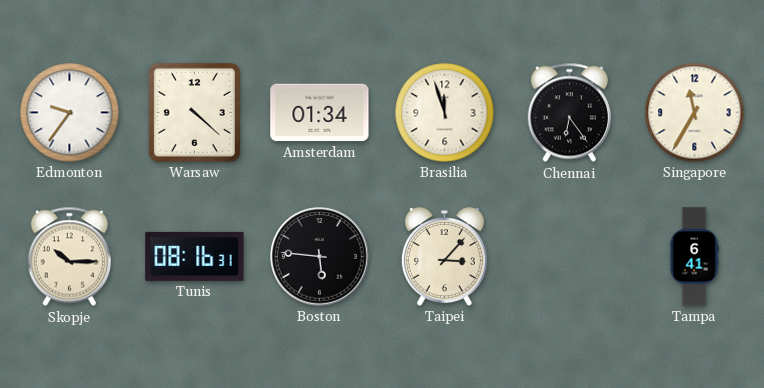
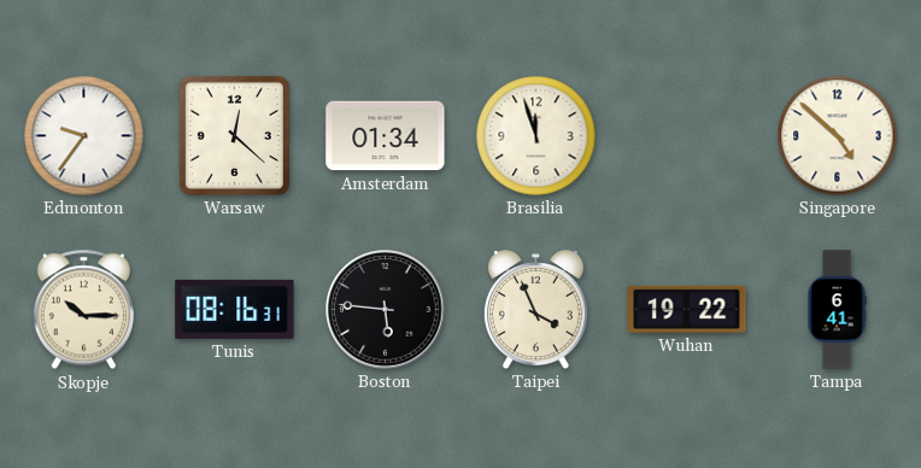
Warsaw: 4:22 -> 12:22
Chennai: 6:24 -> none
Singapore: 11:35 -> 4:52
Taipei: 3:07 -> 3:56
Wuhan: none -> 19:22
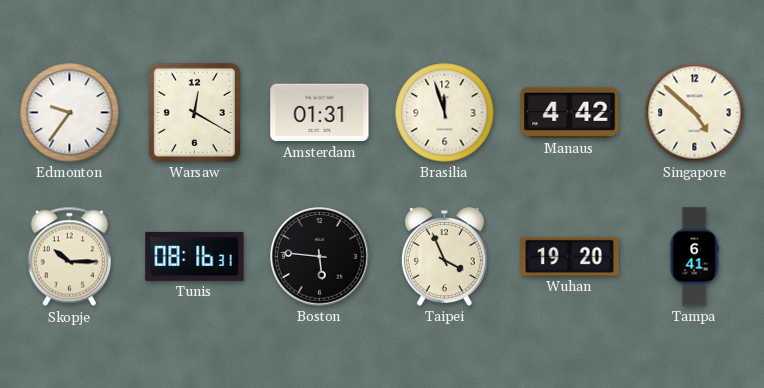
Warsaw: 12:22 -> 12:20
Amsterdam: 01:34 -> 01:31
Manaus: none -> 4:42
Wuhan: 19:22 -> 19:20
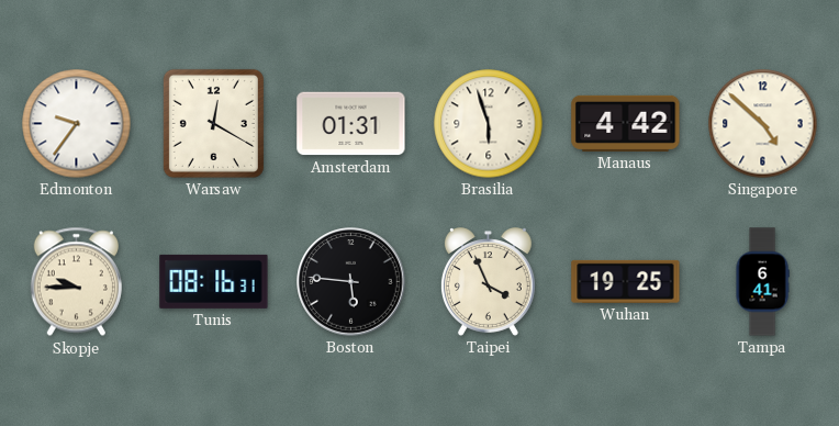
Brasilia: 11:57 -> 5:57
Skopje: 10:15 -> 9:45
Wuhan: 19:20 -> 19:25
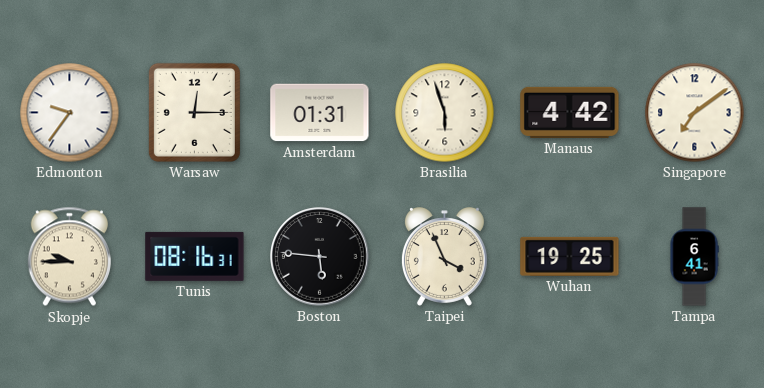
Warsaw: 12:20 -> 12:15
Singapore: 4:52 -> 7:09
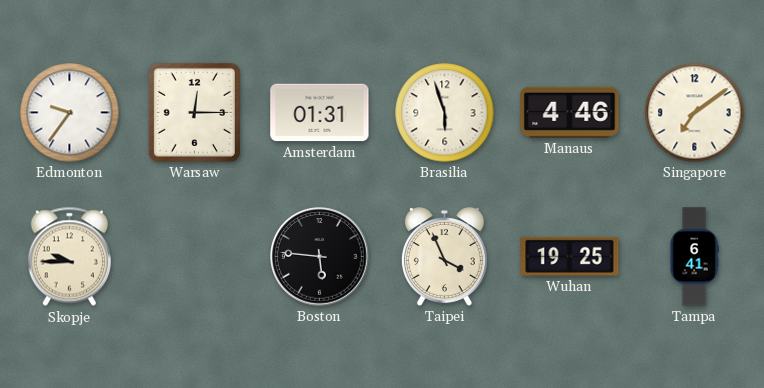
Manaus: 4:42 -> 4:46
Tunis: 08:16 -> none
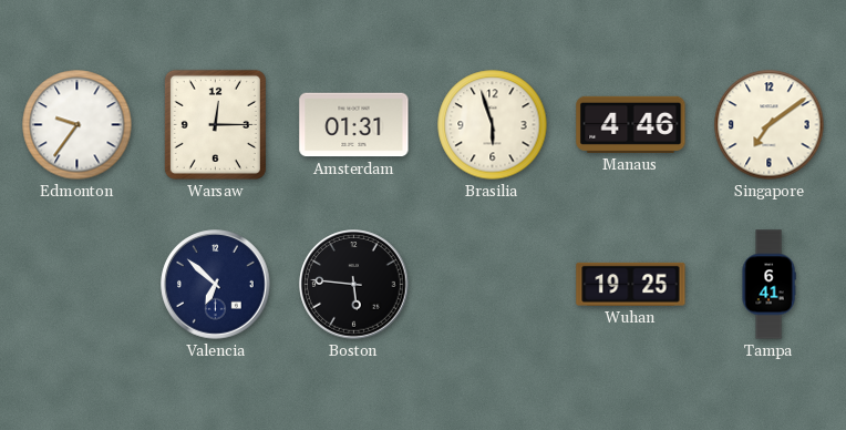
Skopje: 9:45 -> none
Valencia: none -> 6:52
Taipei: 3:56 -> none
